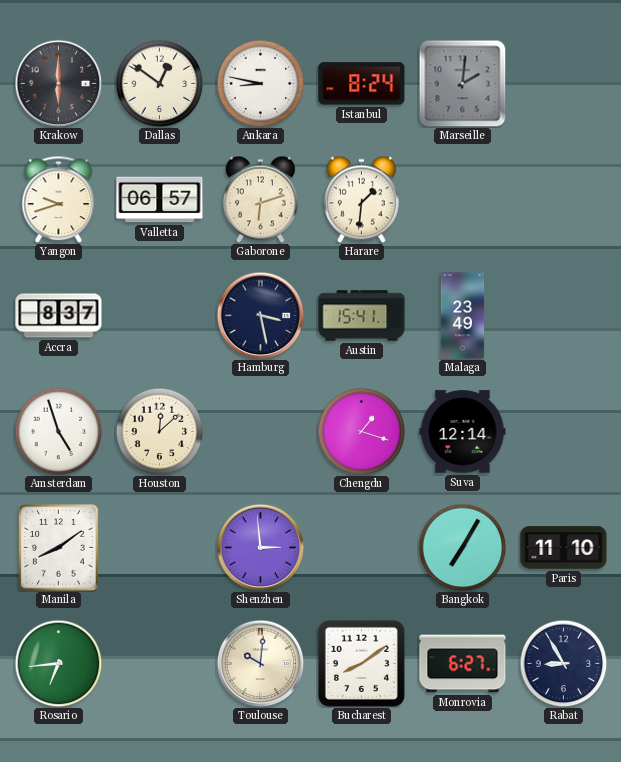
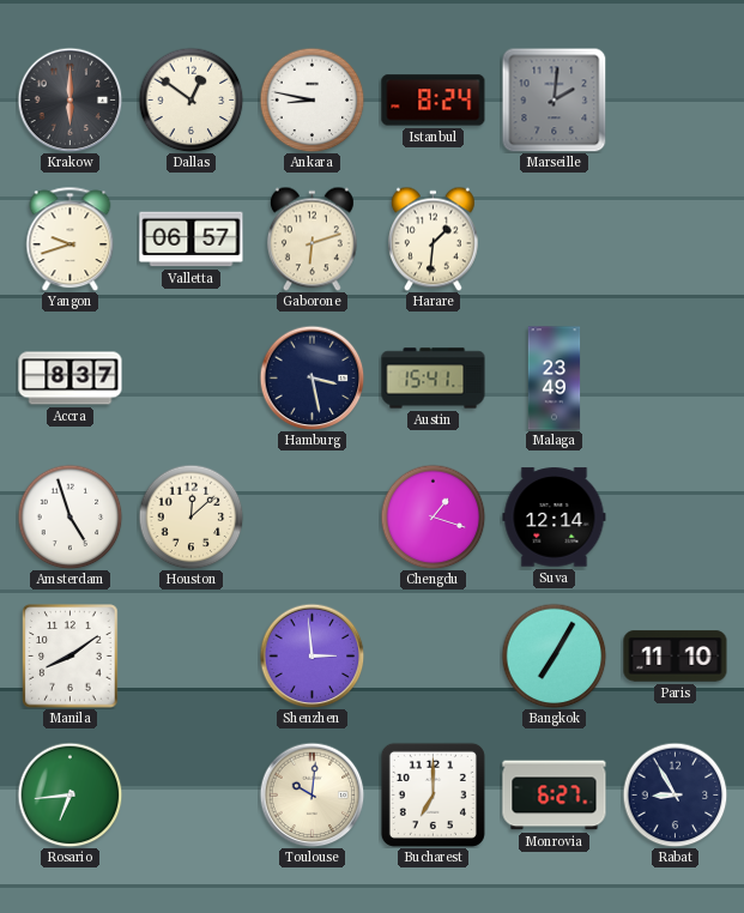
Bucharest: 8:09 -> 7:00
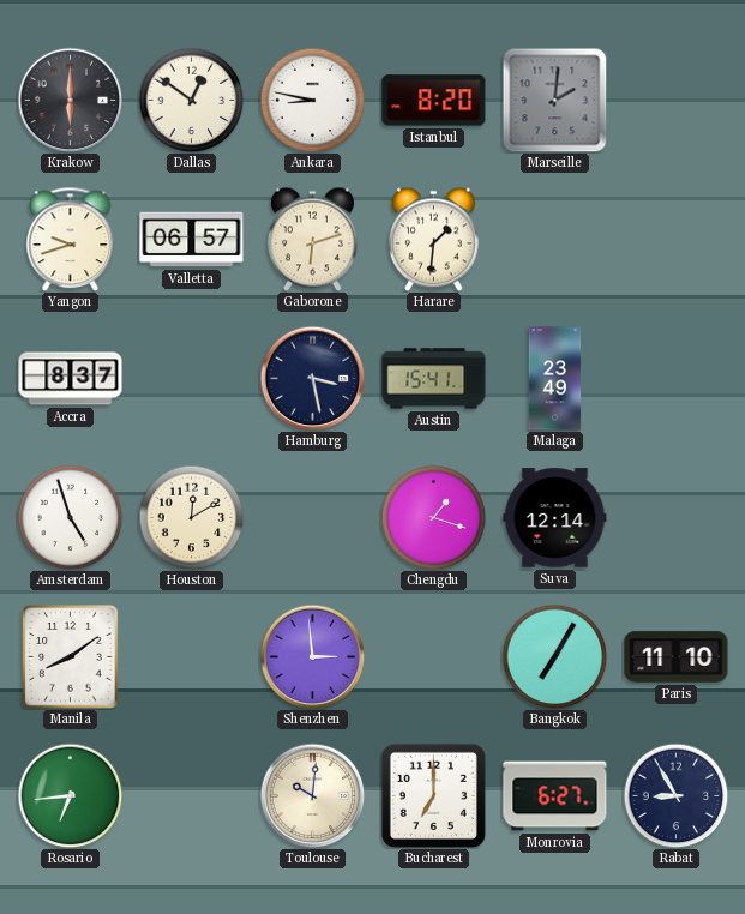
Istanbul: 8:24 -> 8:20
Houston: 12:08 -> 12:10
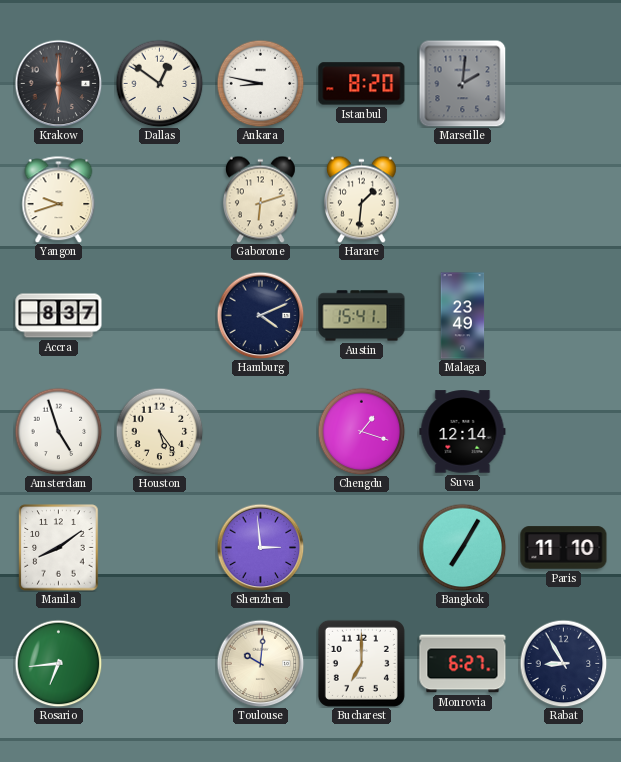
Valletta: 06:57 -> none
Hamburg: 3:28 -> 4:11
Houston: 12:10 -> 5:24
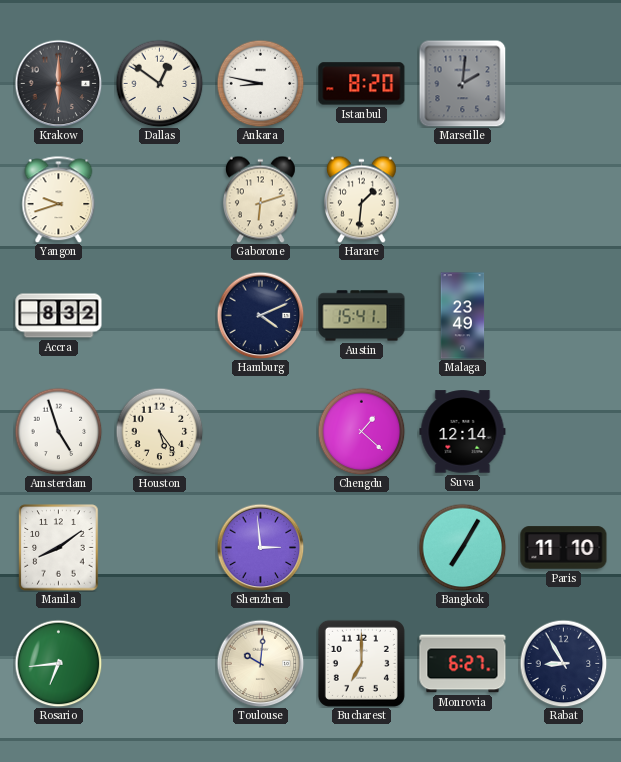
Accra: 8:37 -> 8:32
Chengdu: 1:18 -> 1:22
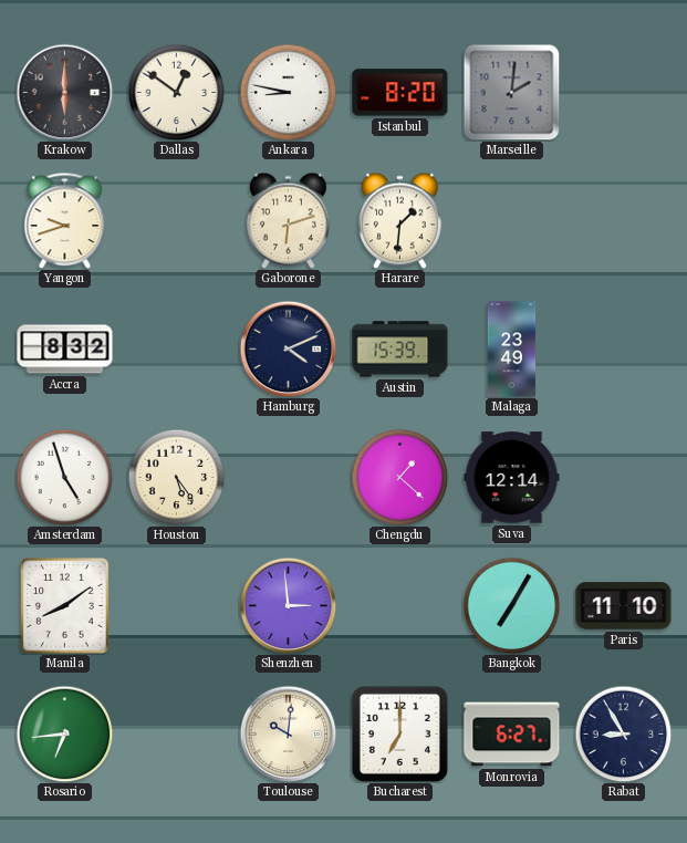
Austin: 15:41 -> 15:39
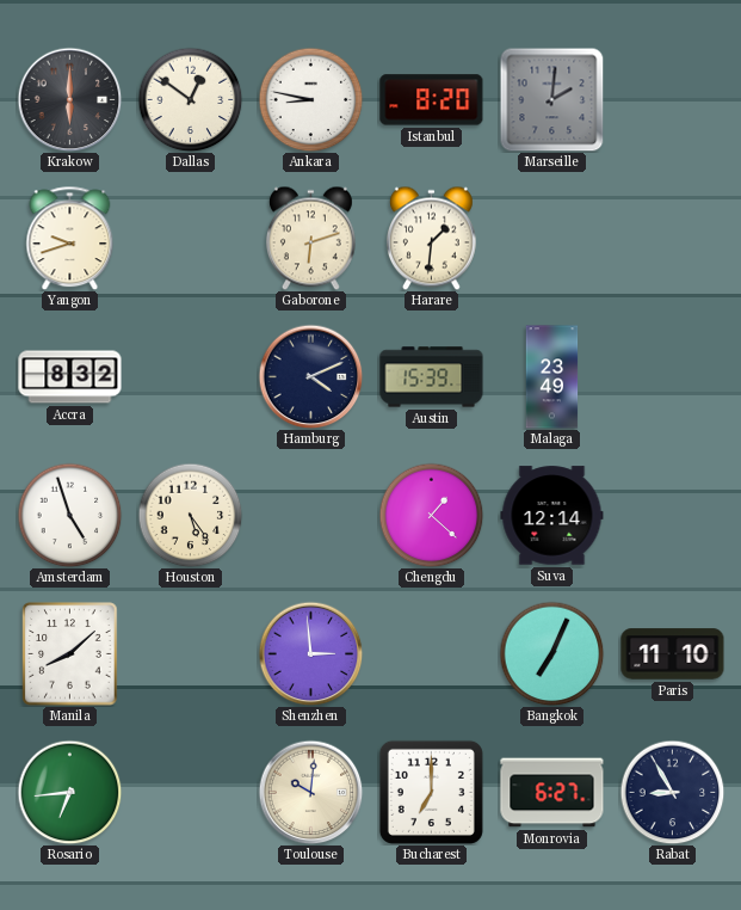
Manila: 8:09 -> 8:08
Bangkok: 7:05 -> 7:04
